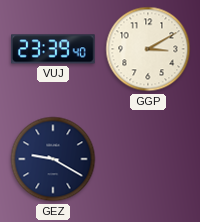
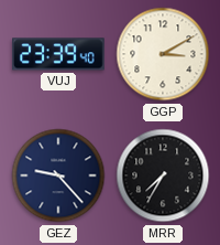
GEZ: 9:20 -> 9:23
MRR: none -> 7:35
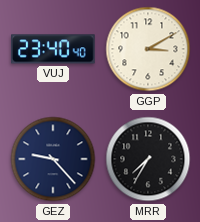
VUJ: 23:39 -> 23:40
